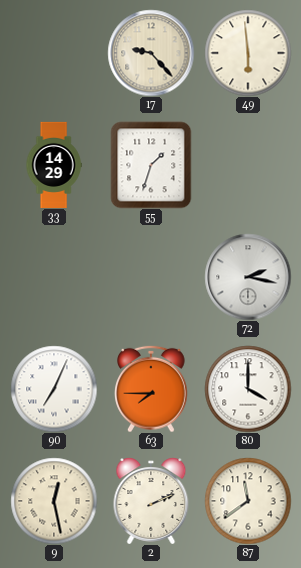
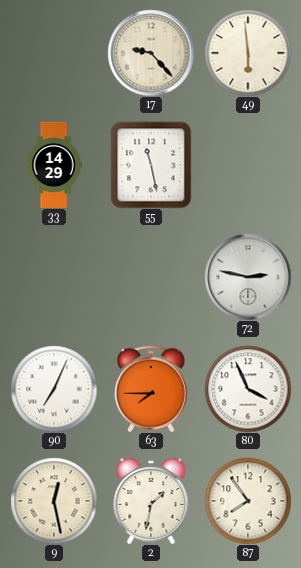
55: 1:33 -> 11:28
72: 2:17 -> 2:47
80: 4:00 -> 3:56
2: 2:11 -> 1:32
87: 11:39 -> 7:54
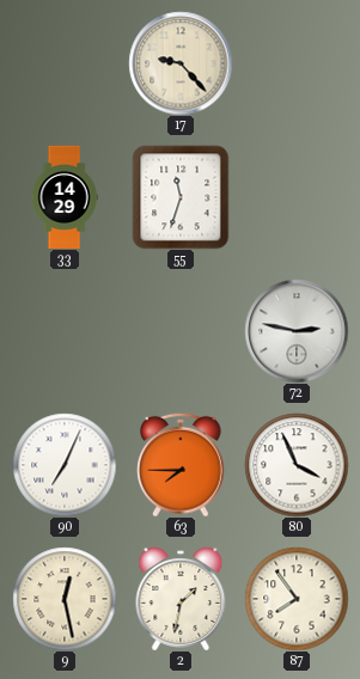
49: 5:59 -> none
55: 11:28 -> 11:33
